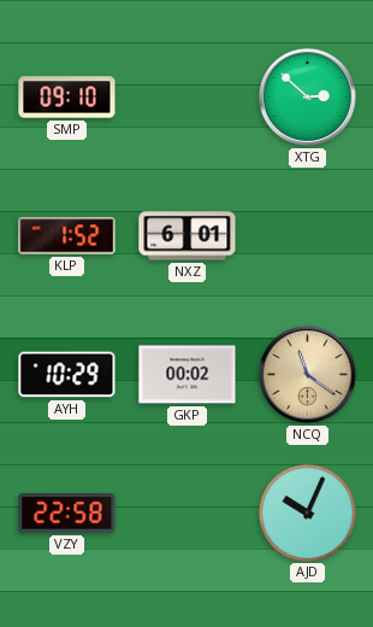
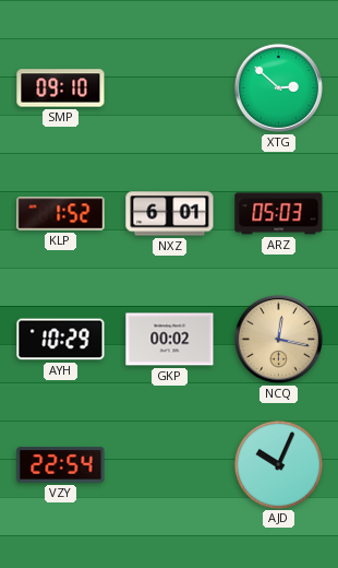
ARZ: none -> 05:03
NCQ: 11:21 -> 12:17
VZY: 22:58 -> 22:54
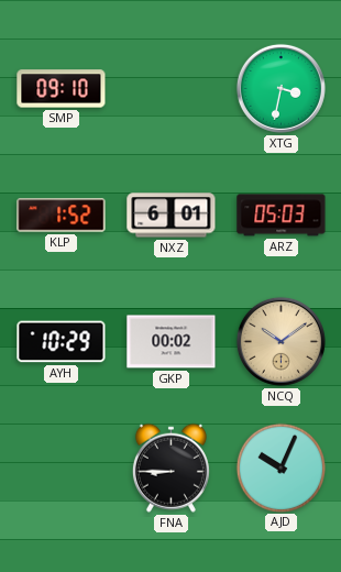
XTG: 2:52 -> 3:32
NCQ: 12:17 -> 10:09
VZY: 22:54 -> none
FNA: none -> 8:45
